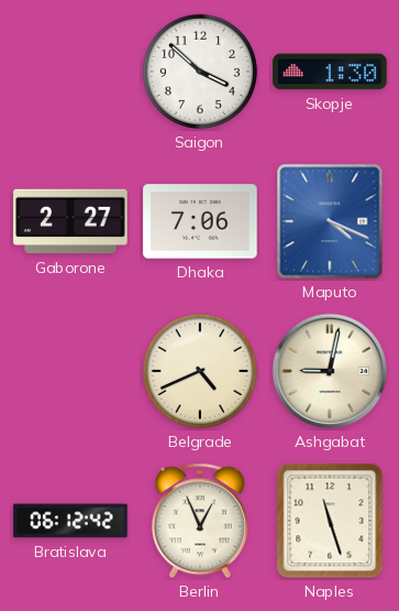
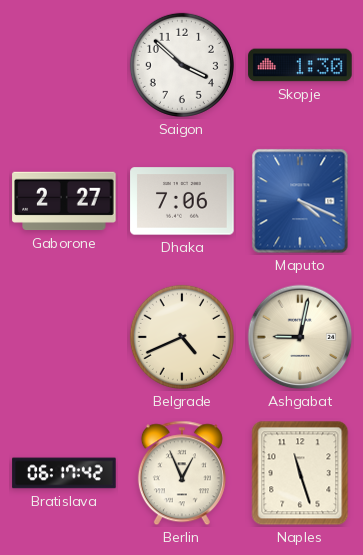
Bratislava: 06:12 -> 06:17
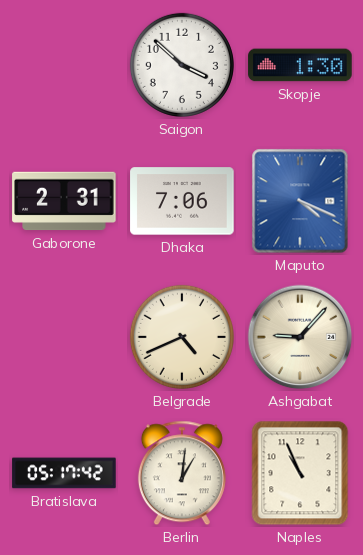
Gaborone: 2:27 -> 2:31
Ashgabat: 9:02 -> 9:07
Bratislava: 06:17 -> 05:17
Berlin: 12:56 -> 1:01
Naples: 11:27 -> 10:56
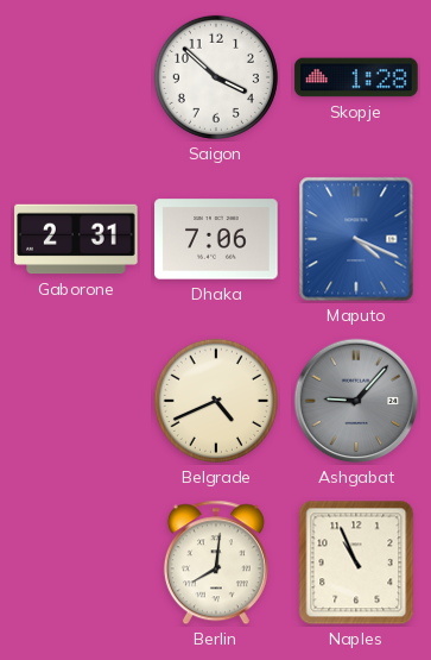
Skopje: 1:30 -> 1:28
Ashgabat dial: cream -> grey
Bratislava: 05:17 -> none
Berlin: 1:01 -> 8:01
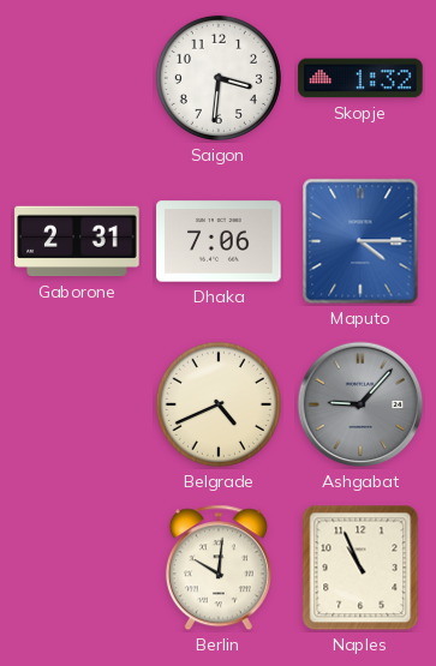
Saigon: 3:52 -> 3:31
Skopje: 1:28 -> 1:32
Maputo: 4:19 -> 4:15
Berlin: 8:01 -> 10:01
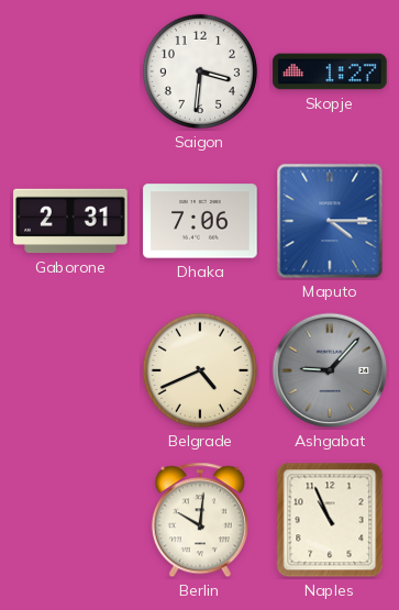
Skopje: 1:32 -> 1:27
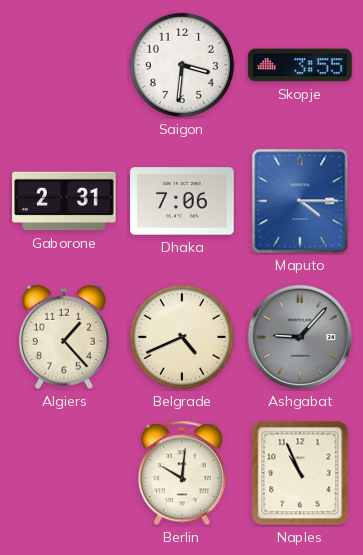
Skopje: 1:27 -> 3:55
Algiers: none -> 1:23
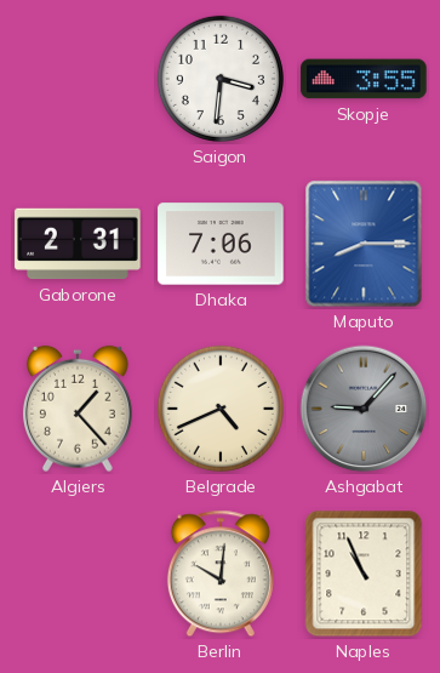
Maputo: 4:15 -> 8:15
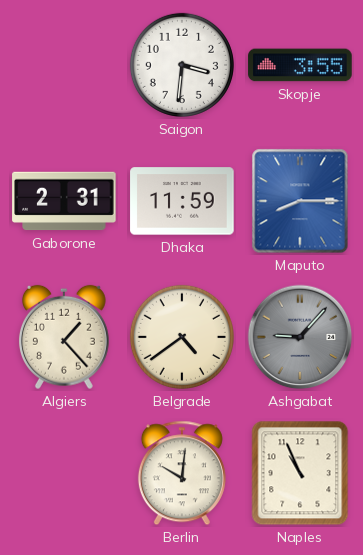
Dhaka: 7:06 -> 11:59
Belgrade: 4:41 -> 4:39
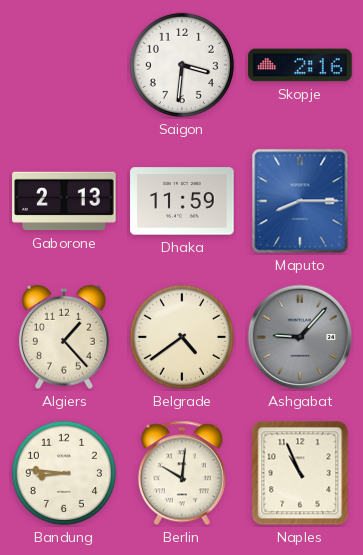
Skopje: 3:55 -> 2:16
Gaborone: 2:31 -> 2:13
Bandung: none -> 8:46
